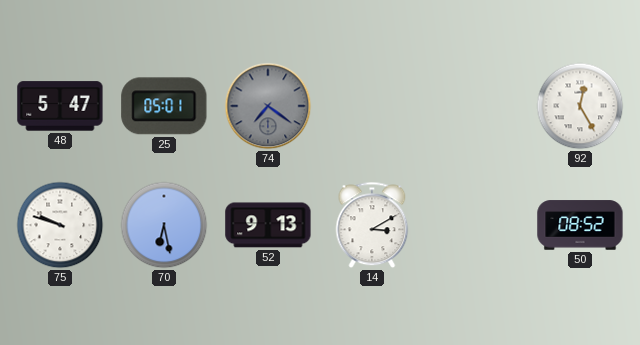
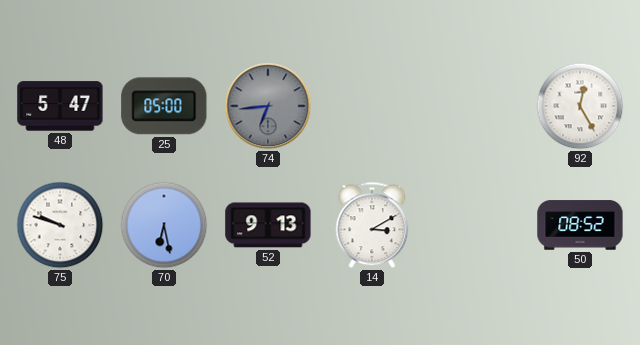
25: 05:01 -> 05:00
74: 7:21 -> 6:44
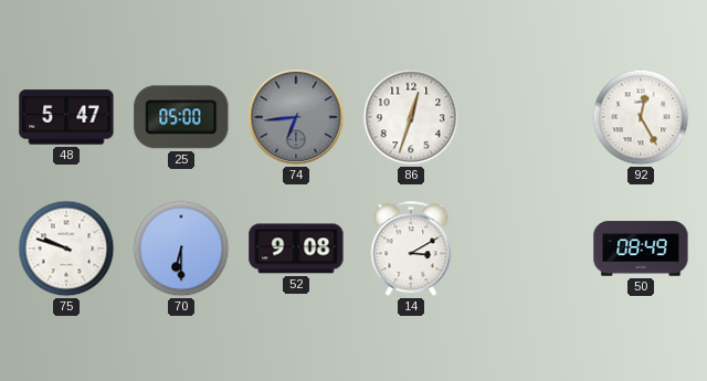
86: none -> 12:33
70: 6:28 -> 6:30
52: 9:13 -> 9:08
50: 08:52 -> 08:49
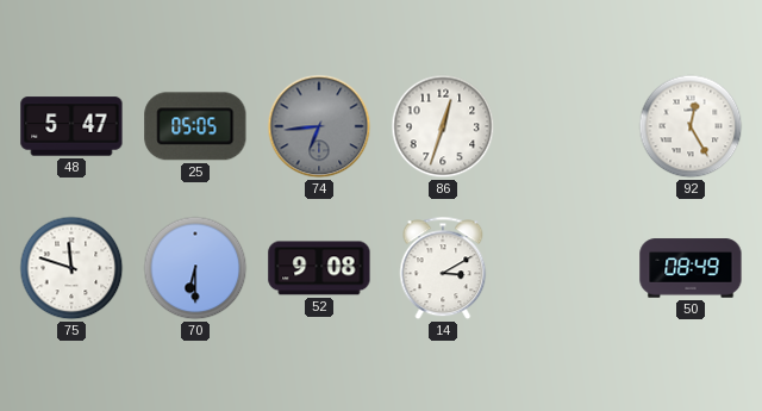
25: 05:00 -> 05:05
75: 9:48 -> 11:48
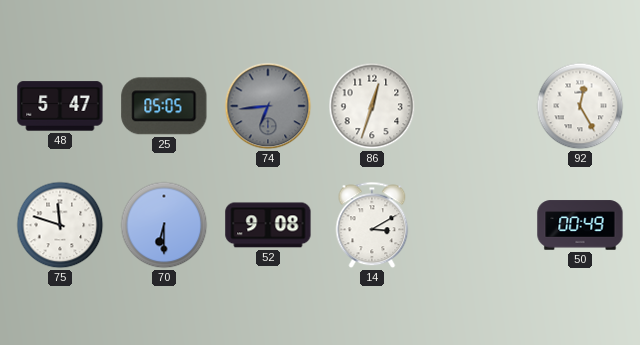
50: 08:49 -> 00:49
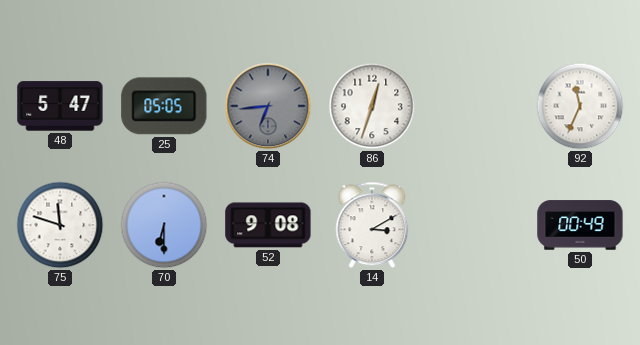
92: 12:25 -> 11:34
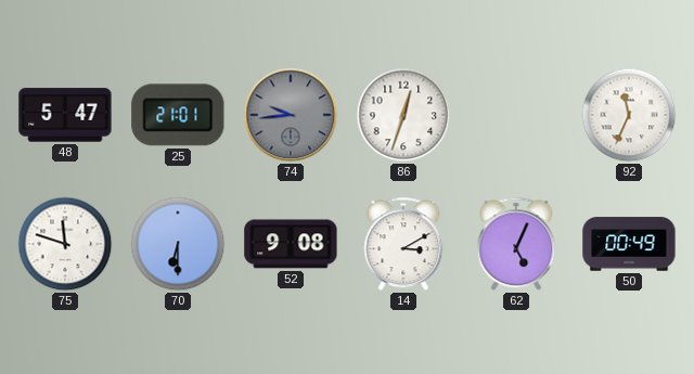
25: 05:05 -> 21:01
74: 6:44 -> 9:44
62: none -> 5:04
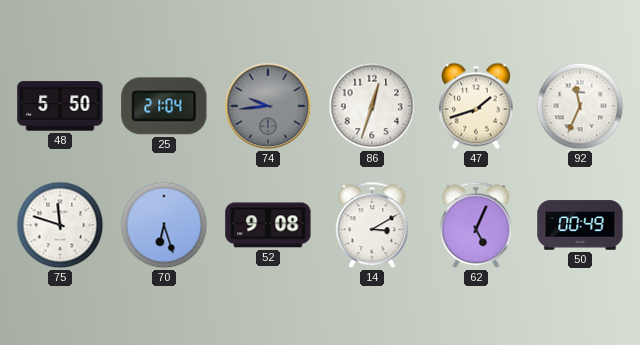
48: 5:47 -> 5:50
25: 21:01 -> 21:04
47: none -> 1:42
70: 6:30 -> 6:27
